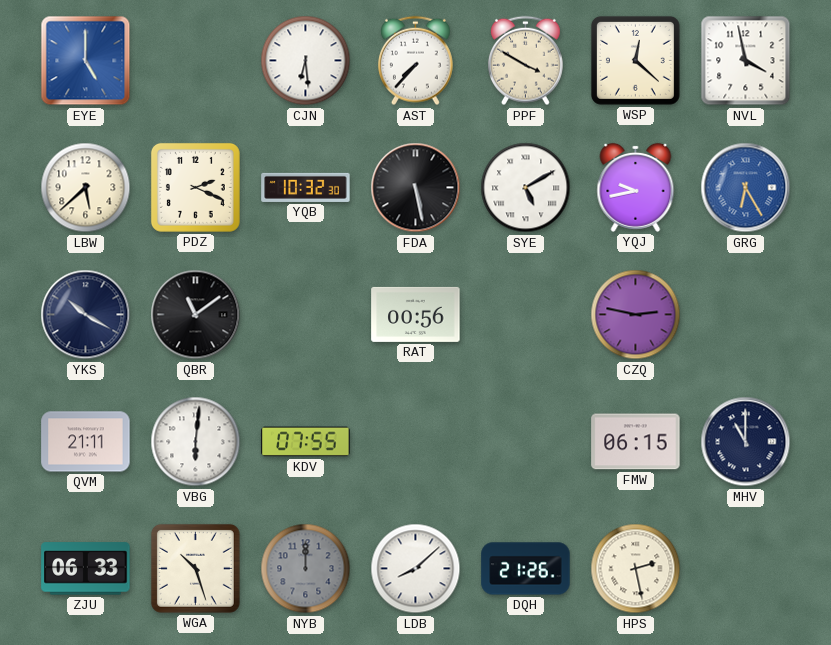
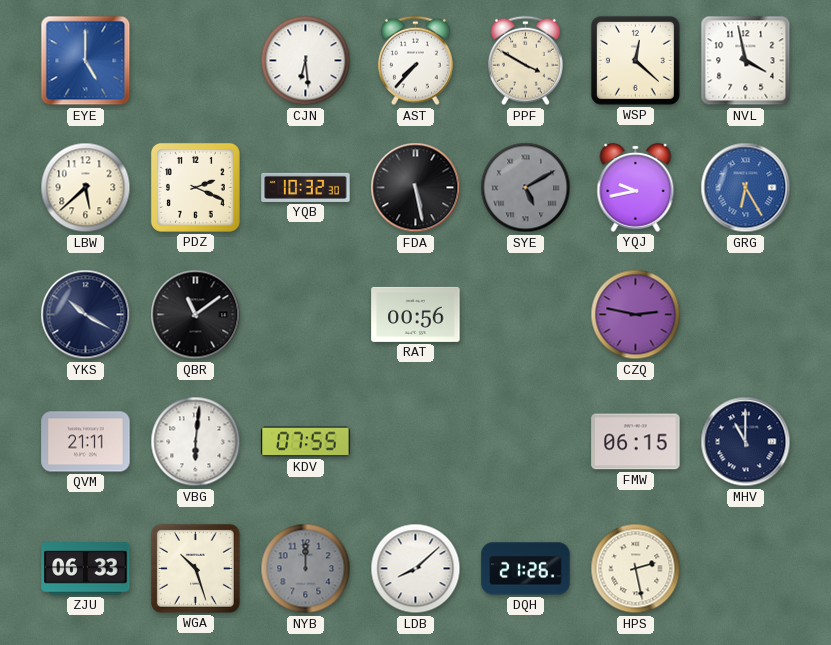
SYE dial: white -> grey
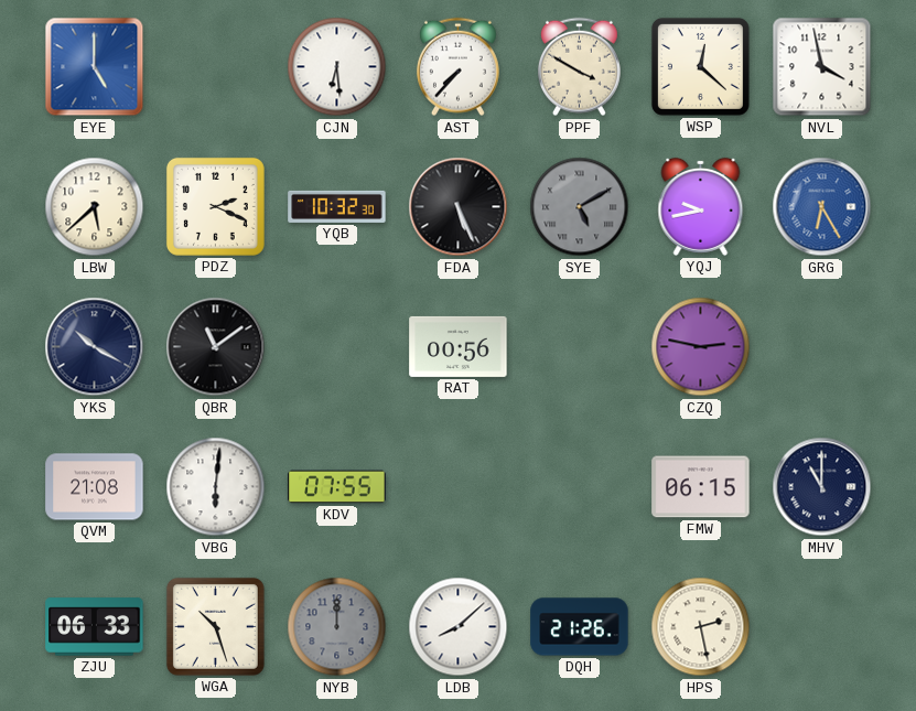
FDA: 5:28 -> 5:26
QVM: 21:11 -> 21:08
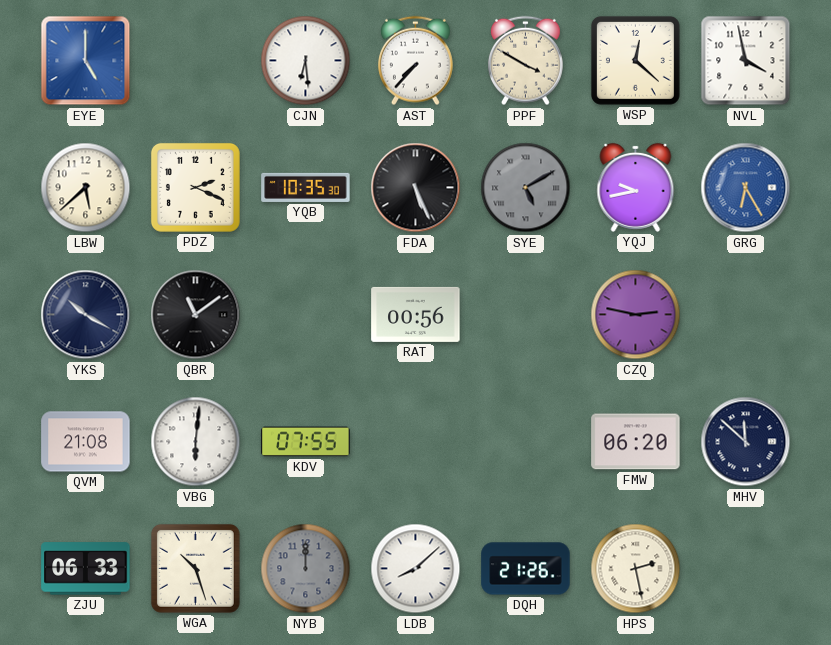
YQB: 10:32 -> 10:35
FMW: 06:15 -> 06:20
MHV: 11:00 -> 11:52
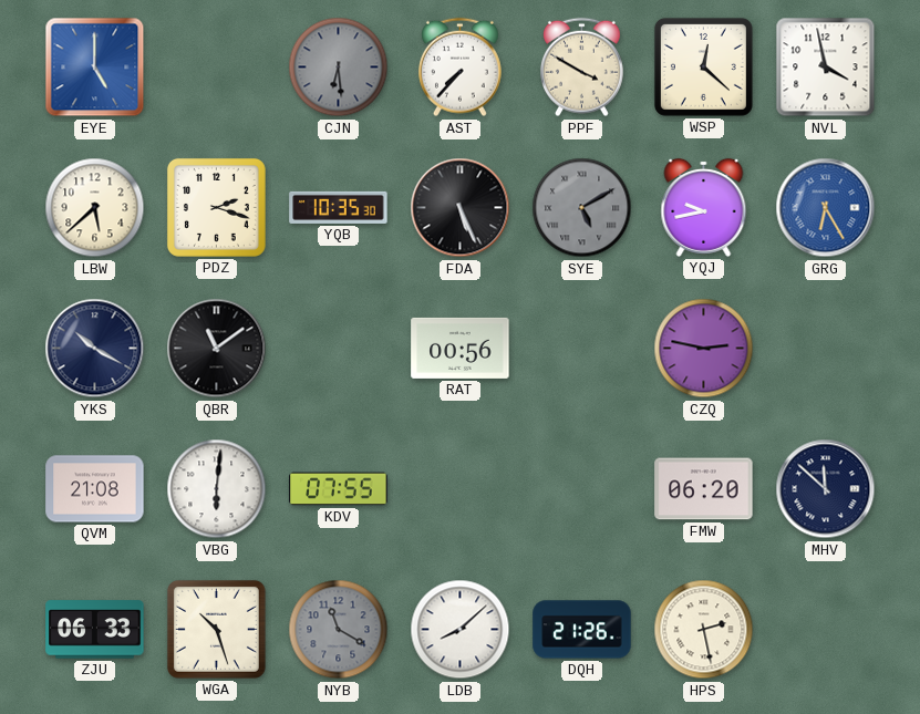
CJN dial: white -> grey
PDZ: 2:19 -> 2:18
NYB: 12:00 -> 11:20
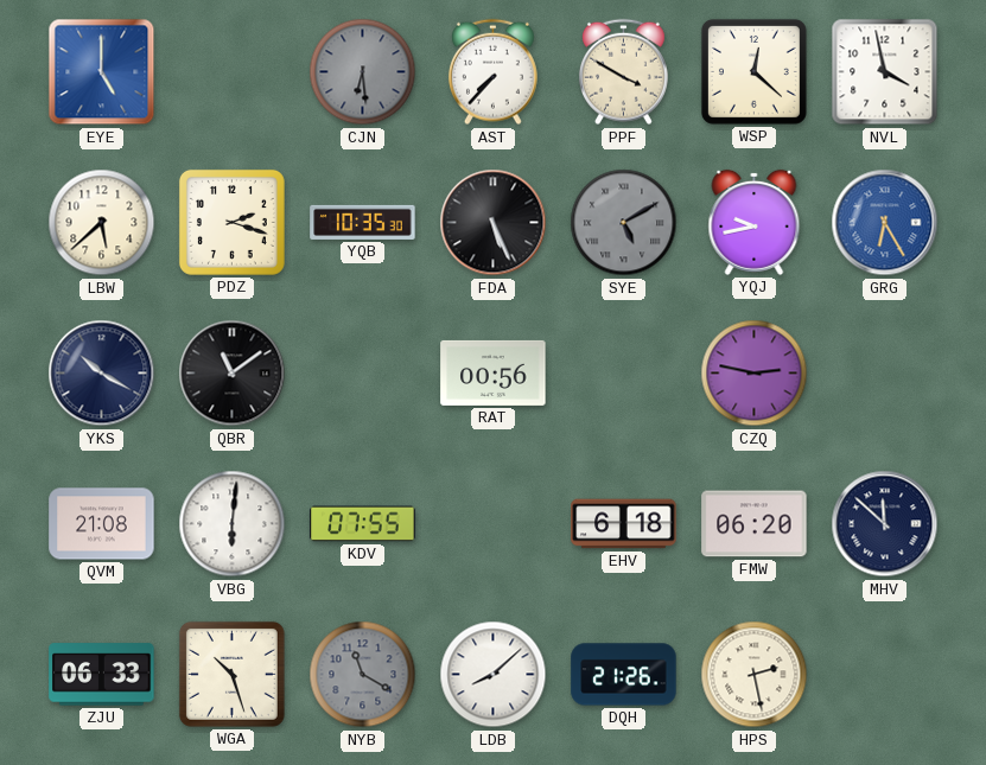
EHV: none -> 6:18
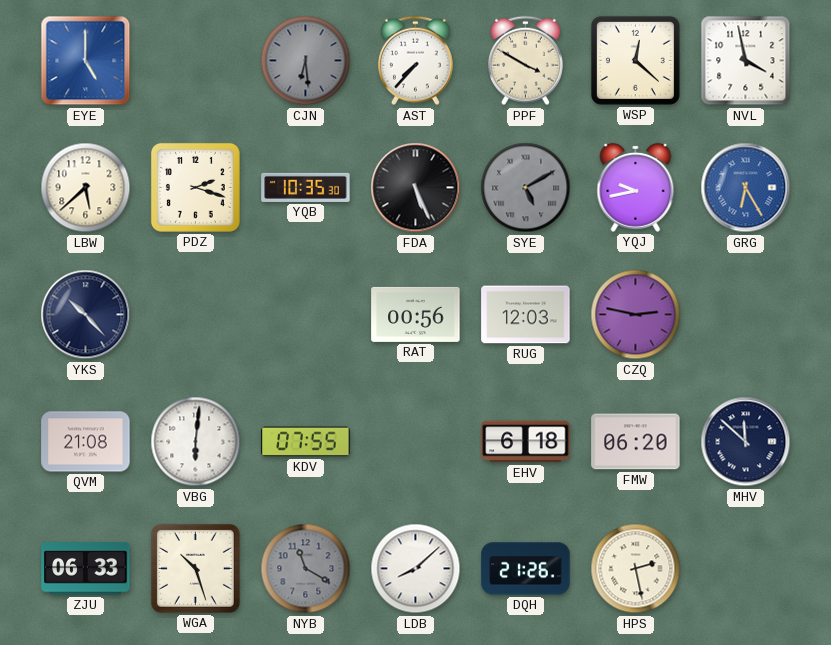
YKS: 10:20 -> 10:23
QBR: 11:09 -> none
RUG: none -> 12:03
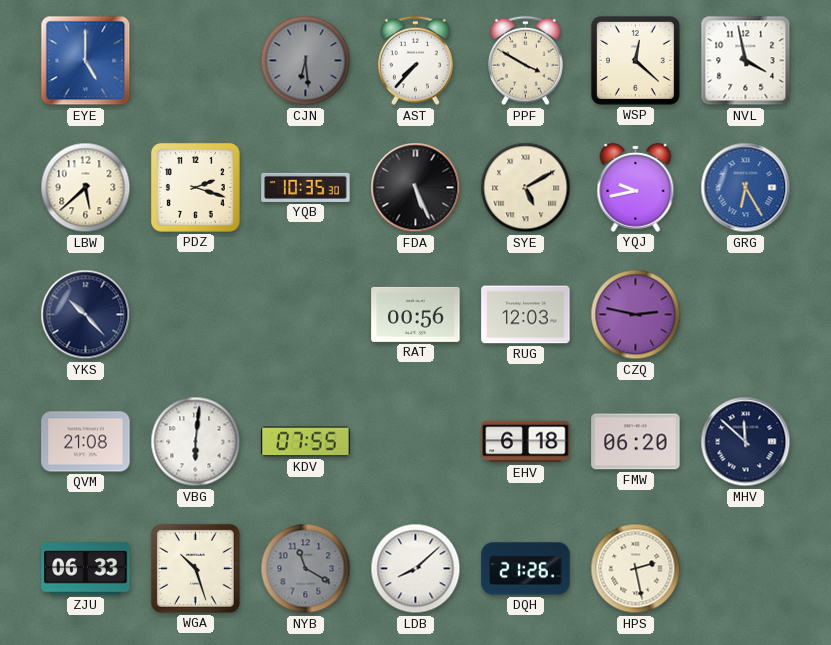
SYE dial: grey -> cream
